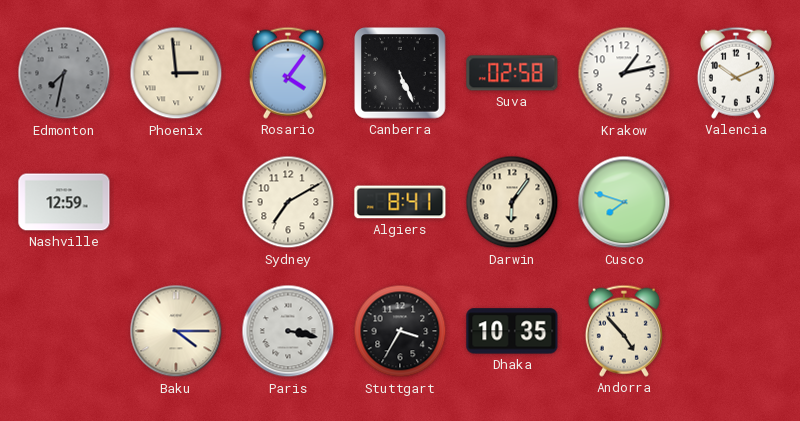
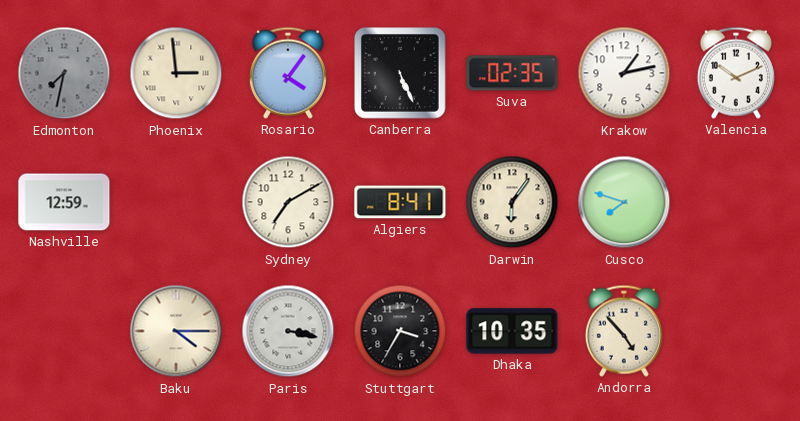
Suva: 02:58 -> 02:35
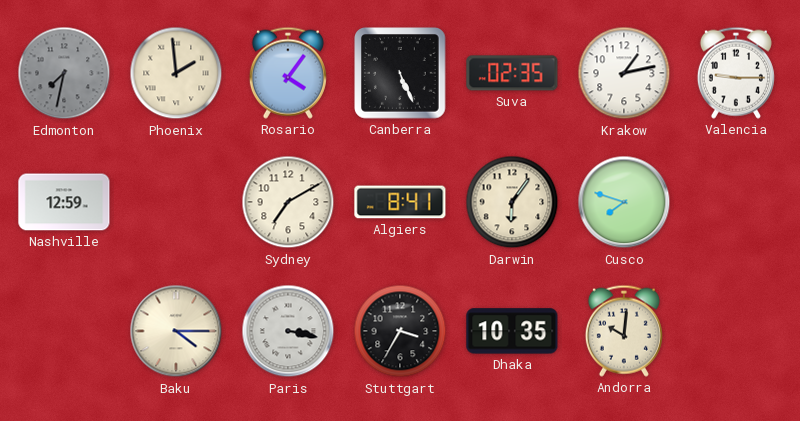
Phoenix: 2:59 -> 1:59
Valencia: 10:11 -> 9:15
Andorra: 4:53 -> 10:01
